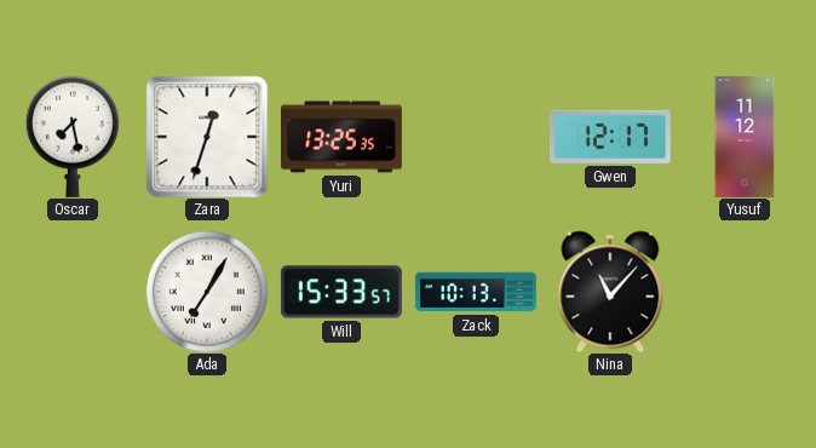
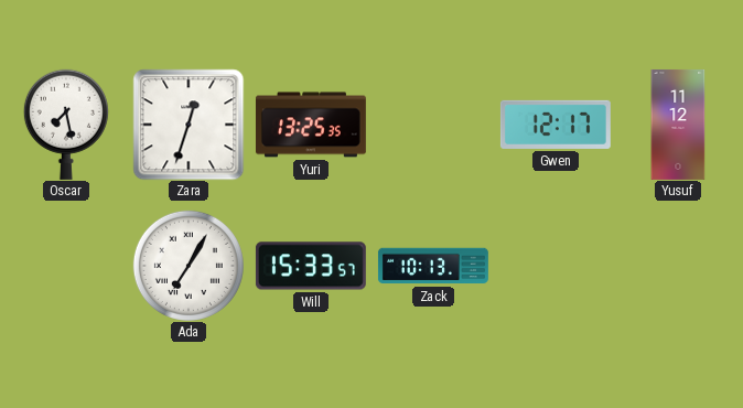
Nina: 11:07 -> none
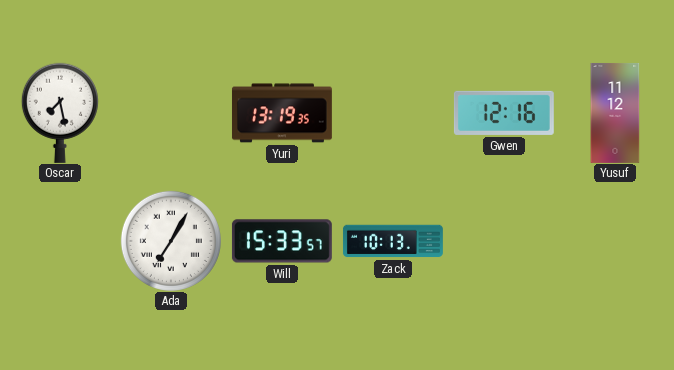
Zara: 12:33 -> none
Yuri: 13:25 -> 13:19
Gwen: 12:17 -> 12:16
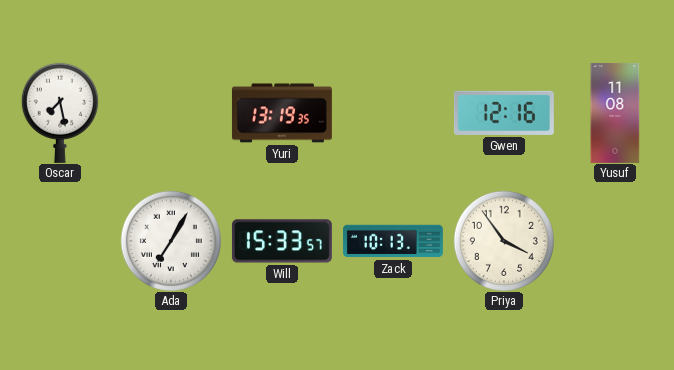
Yusuf: 11:12 -> 11:08
Priya: none -> 3:54
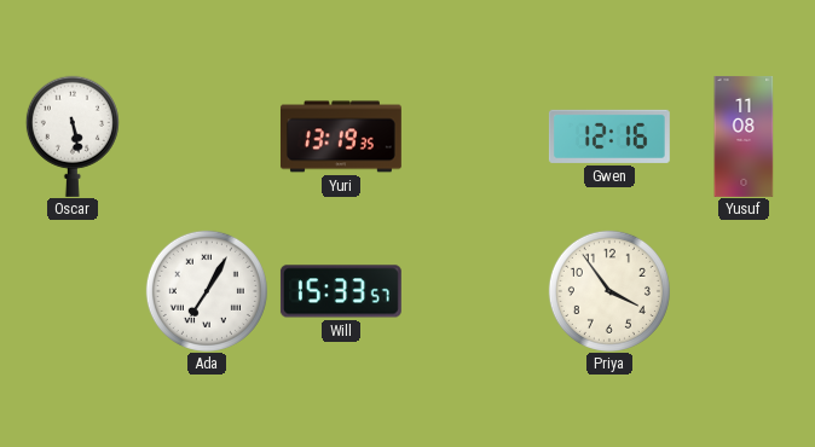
Oscar: 7:28 -> 5:28
Zack: 10:13 -> none
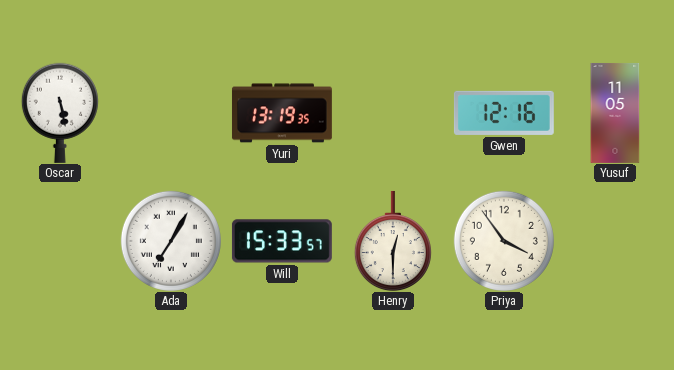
Yusuf: 11:08 -> 11:05
Henry: none -> 12:30
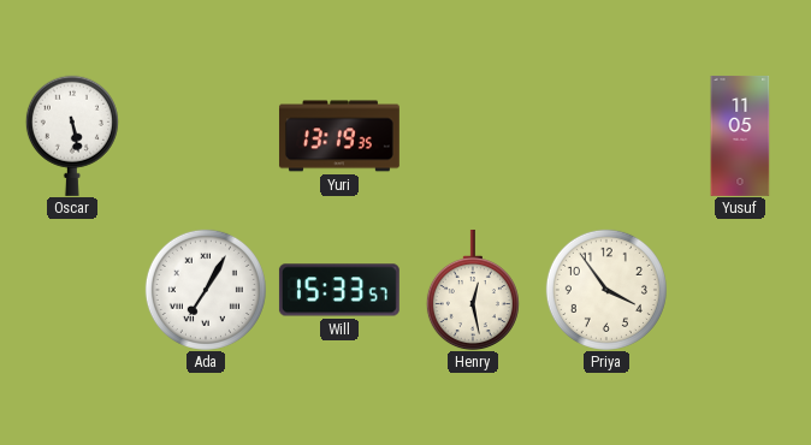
Gwen: 12:16 -> none
Henry: 12:30 -> 12:28
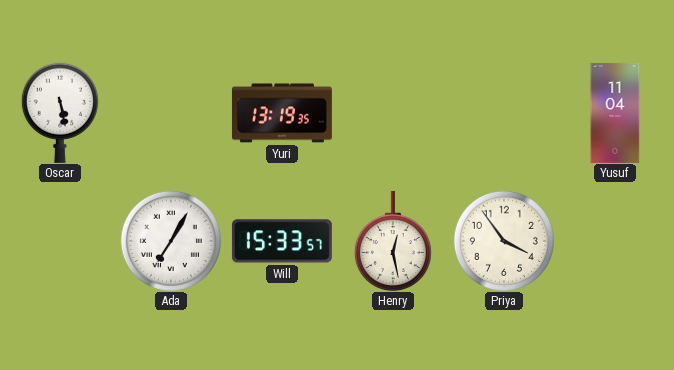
Yusuf: 11:05 -> 11:04
